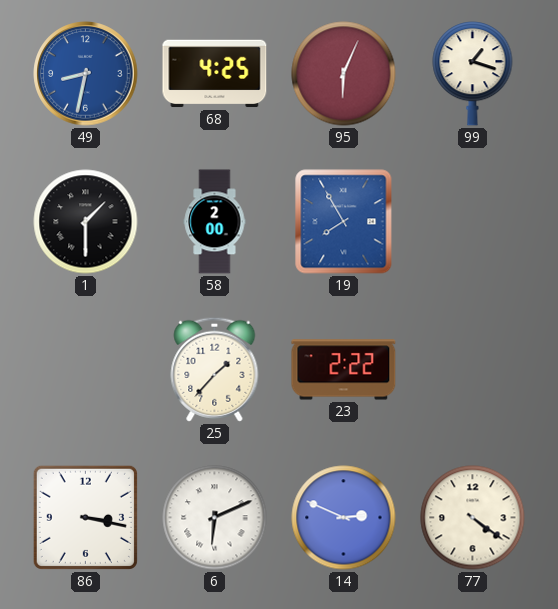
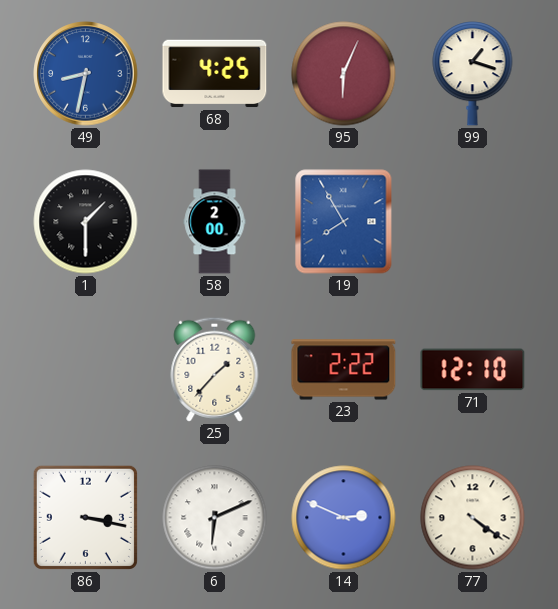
71: none -> 12:10
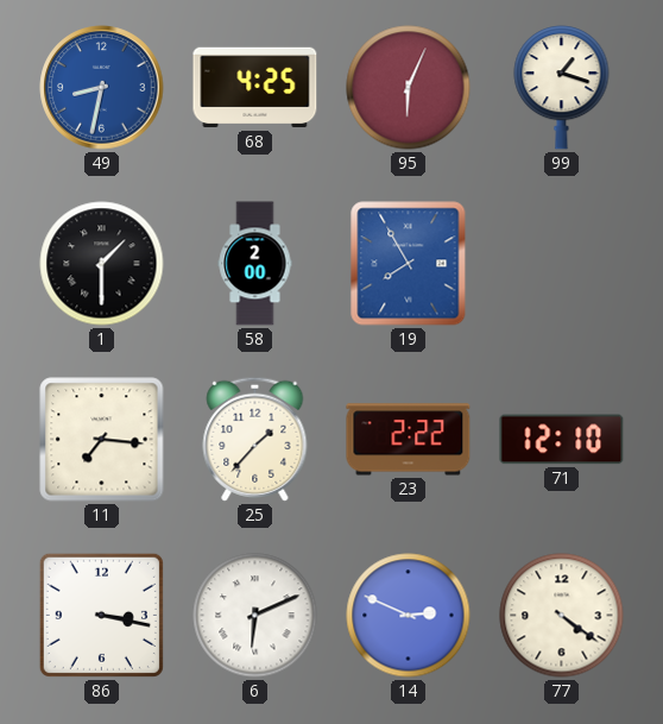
11: none -> 7:16
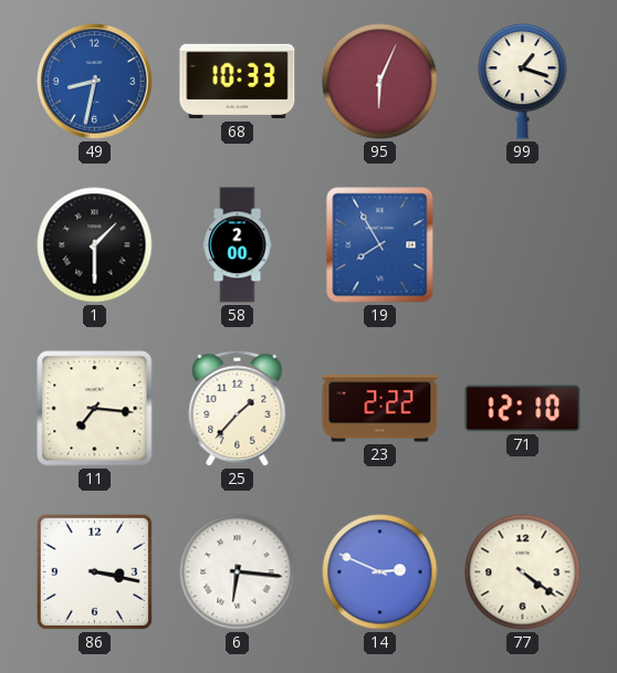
68: 4:25 -> 10:33
6: 6:11 -> 6:16
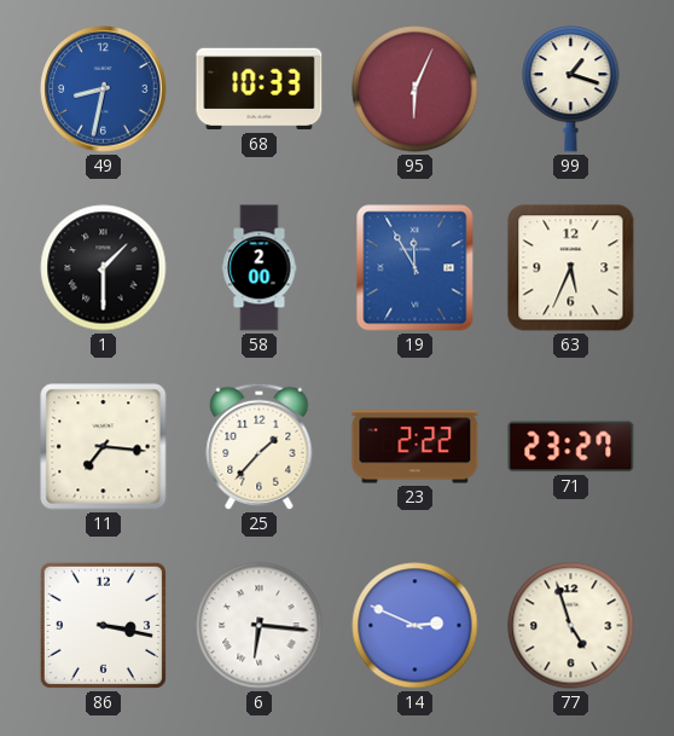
19: 7:55 -> 11:55
63: none -> 5:34
71: 12:10 -> 23:27
77: 4:21 -> 4:57
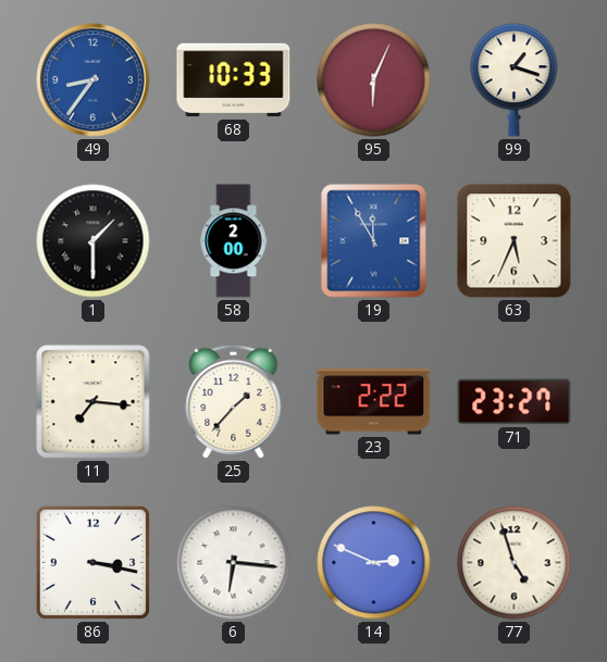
49: 8:32 -> 8:36
